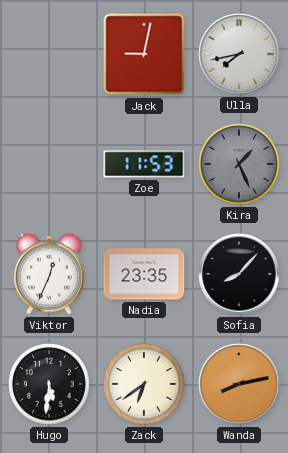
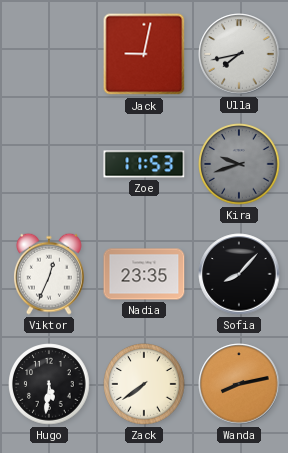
Kira: 1:26 -> 9:42
Zack: 6:39 -> 7:39
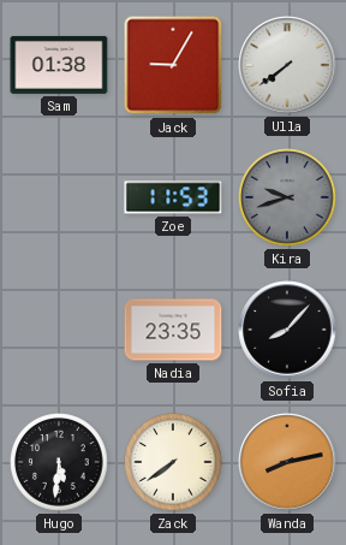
Sam: none -> 01:38
Jack: 9:02 -> 9:05
Ulla: 7:43 -> 7:39
Viktor: 12:34 -> none
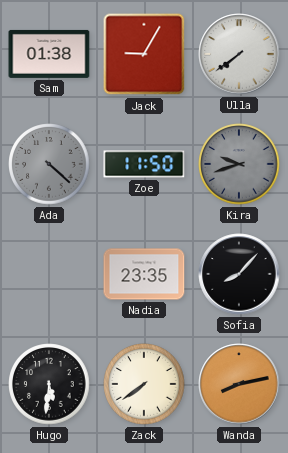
Ada: none -> 4:22
Zoe: 11:53 -> 11:50
